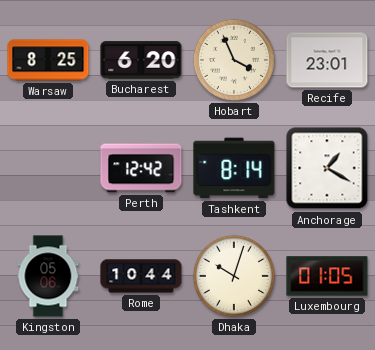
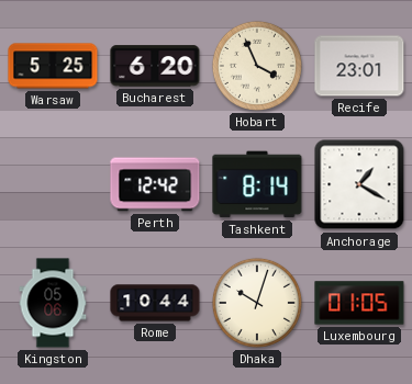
Warsaw: 8:25 -> 5:25
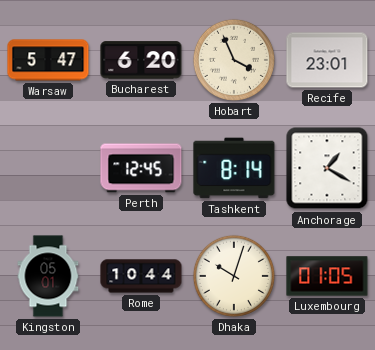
Warsaw: 5:25 -> 5:47
Perth: 12:42 -> 12:45
Kingston: 05:06 -> 05:01
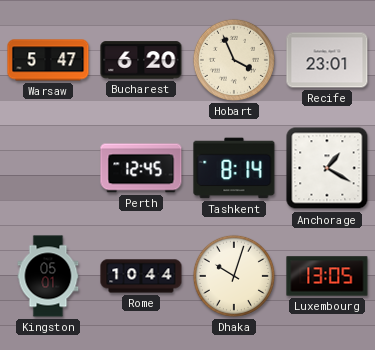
Luxembourg: 01:05 -> 13:05
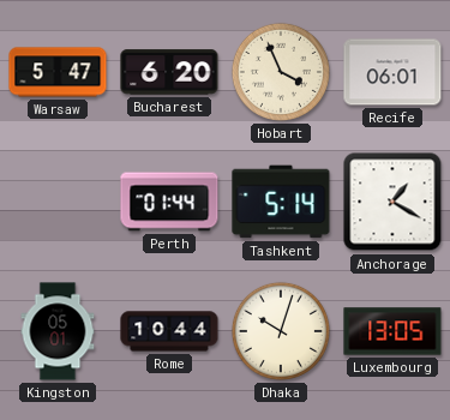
Recife: 23:01 -> 06:01
Perth: 12:45 -> 01:44
Tashkent: 8:14 -> 5:14
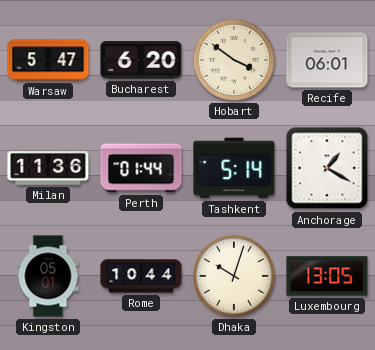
Hobart: 3:56 -> 3:51
Milan: none -> 11:36
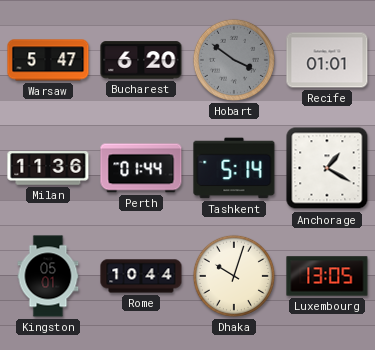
Hobart dial: cream -> grey
Recife: 06:01 -> 01:01
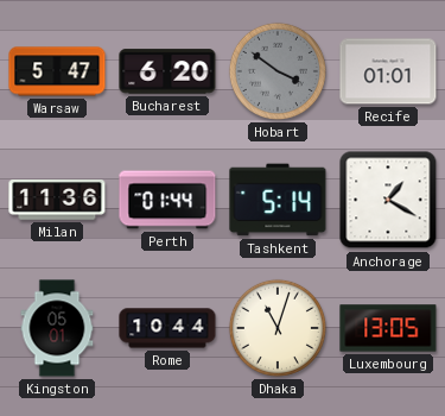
Dhaka: 10:03 -> 11:03
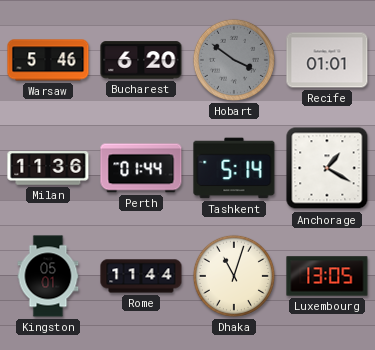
Warsaw: 5:47 -> 5:46
Rome: 10:44 -> 11:44
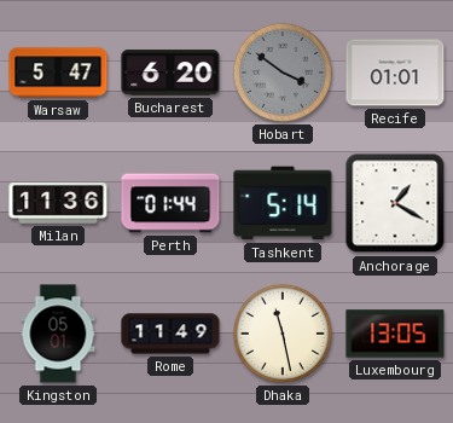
Warsaw: 5:46 -> 5:47
Rome: 11:44 -> 11:49
Dhaka: 11:03 -> 11:28
